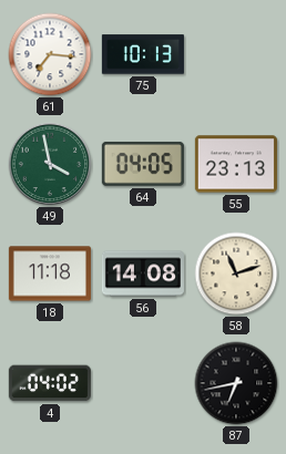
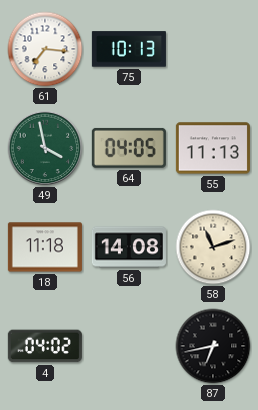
55: 23:13 -> 11:13
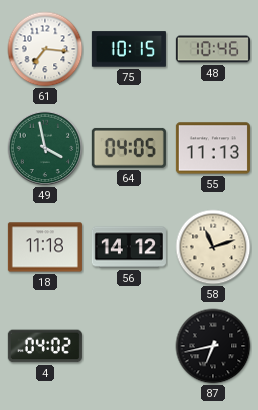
75: 10:13 -> 10:15
48: none -> 10:46
56: 14:08 -> 14:12
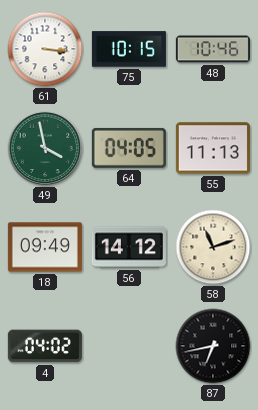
61: 7:16 -> 3:16
18: 11:18 -> 09:49
